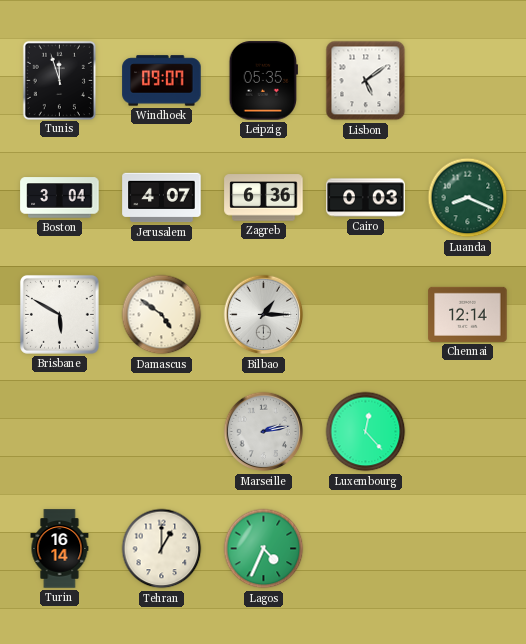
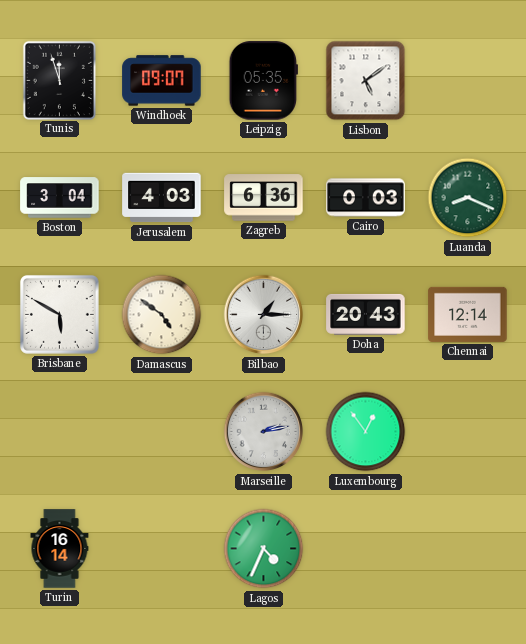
Jerusalem: 4:07 -> 4:03
Doha: none -> 20:43
Luxembourg: 12:23 -> 12:54
Tehran: 1:00 -> none
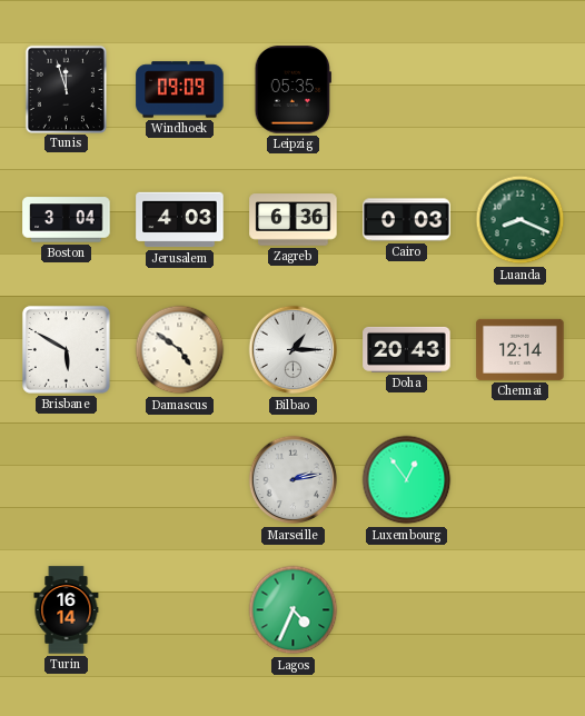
Windhoek: 09:07 -> 09:09
Lisbon: 5:09 -> none
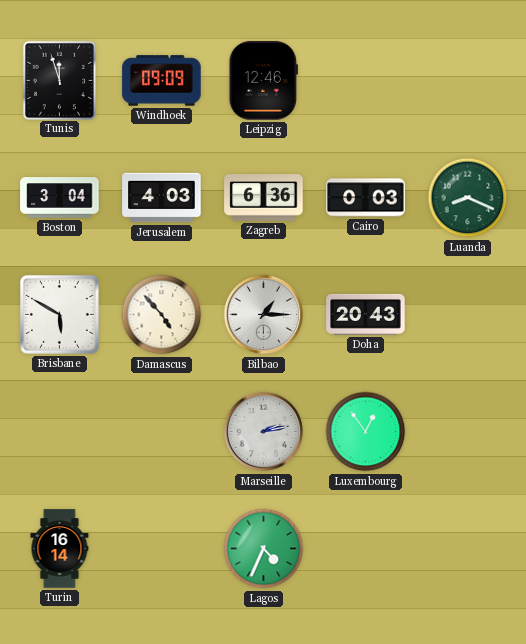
Leipzig: 05:35 -> 12:46
Damascus: 4:51 -> 4:53
Chennai: 12:14 -> none
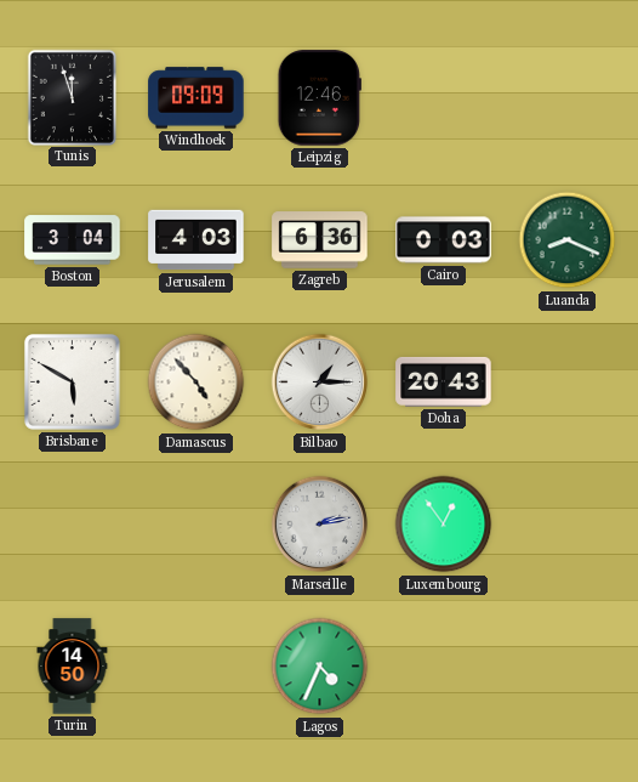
Turin: 16:14 -> 14:50
